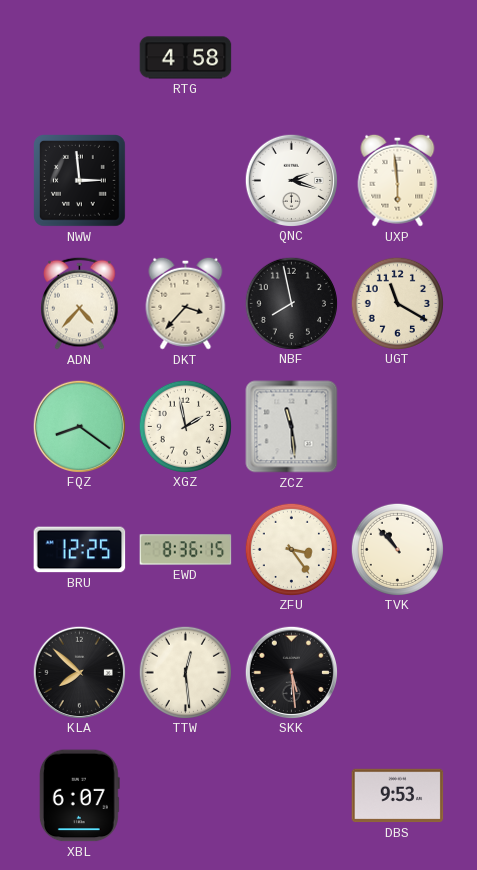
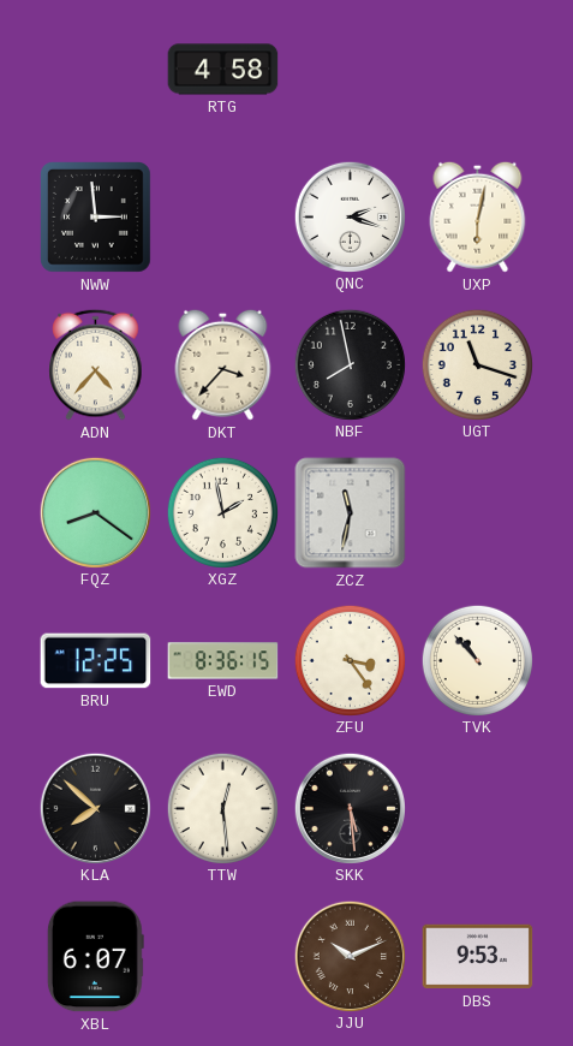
UXP: 5:59 -> 6:02
UGT: 11:20 -> 11:18
ZCZ: 11:29 -> 11:32
JJU: none -> 10:11
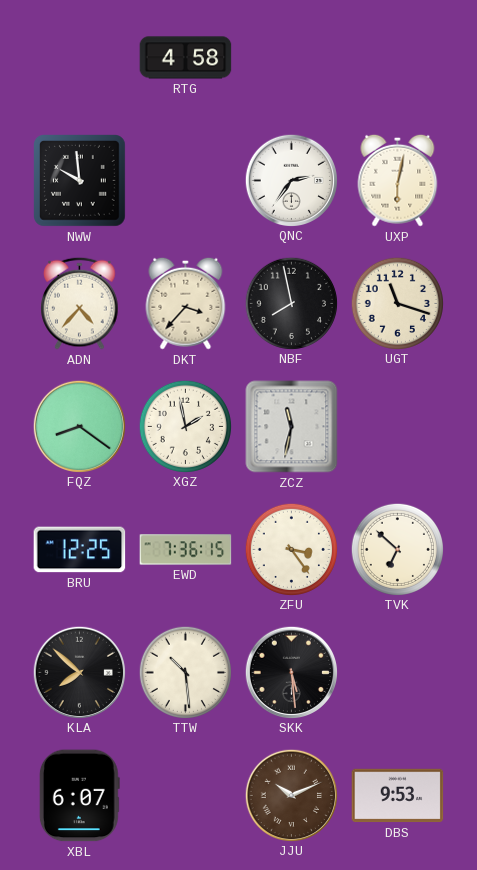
NWW: 2:59 -> 9:59
QNC: 2:18 -> 2:36
EWD: 8:36 -> 7:36
TVK: 10:53 -> 6:52
TTW: 12:29 -> 10:29
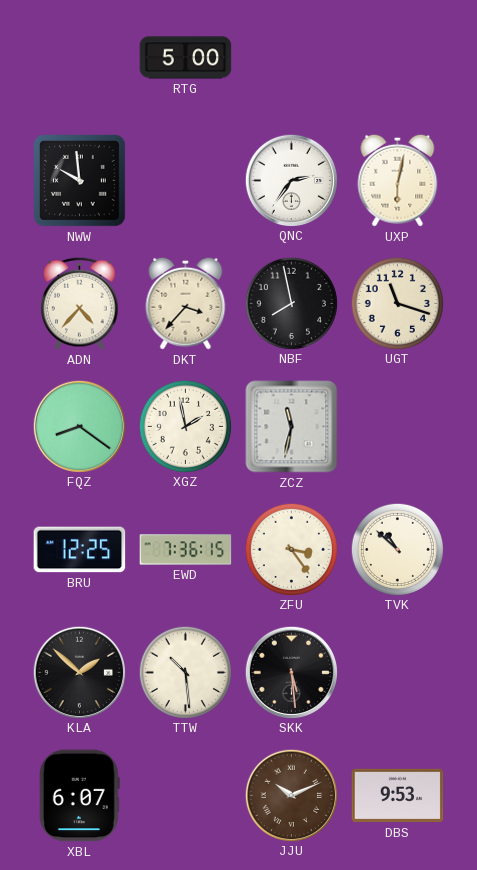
RTG: 4:58 -> 5:00
TVK: 6:52 -> 10:52
KLA: 7:52 -> 1:52
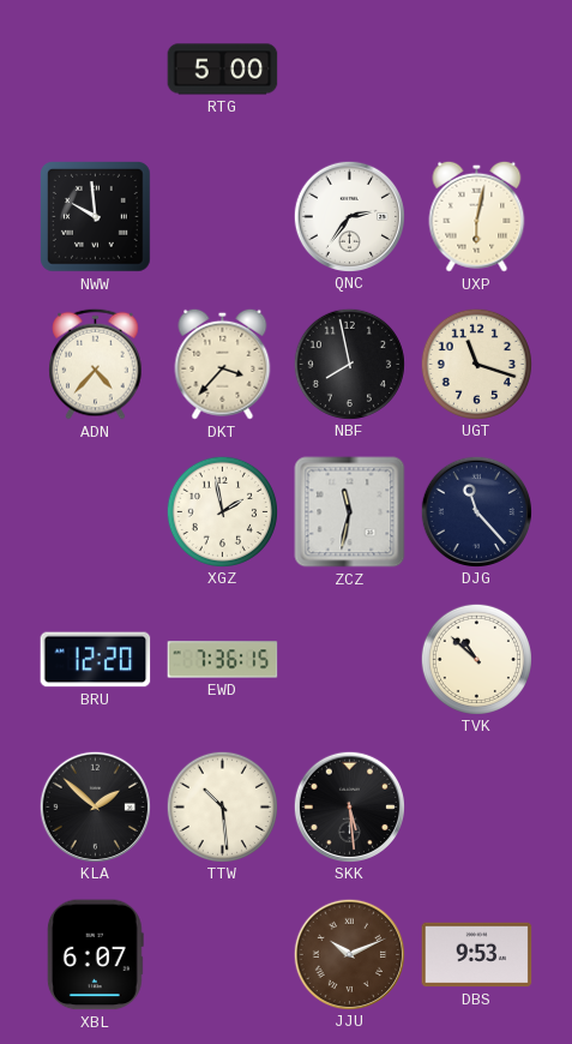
FQZ: 8:21 -> none
DJG: none -> 11:23
BRU: 12:25 -> 12:20
ZFU: 3:24 -> none
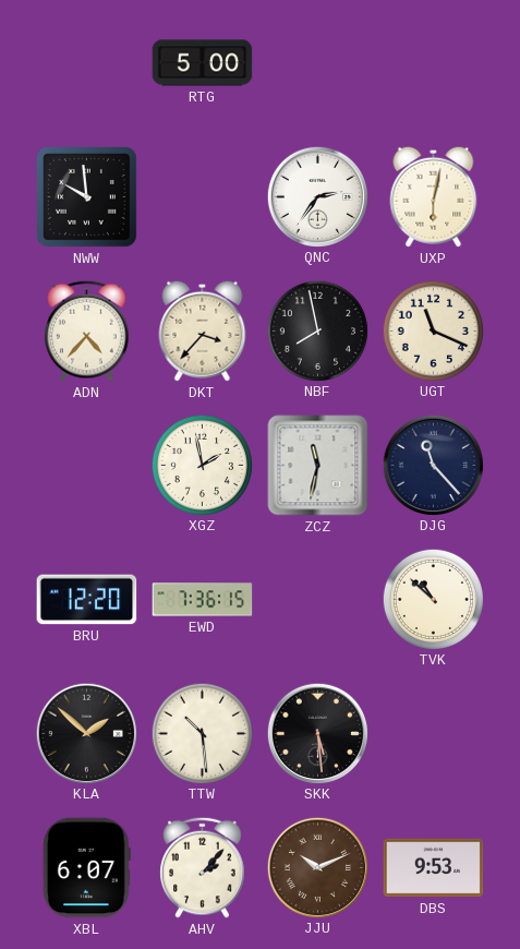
UGT: 11:18 -> 11:19
AHV: none -> 2:07
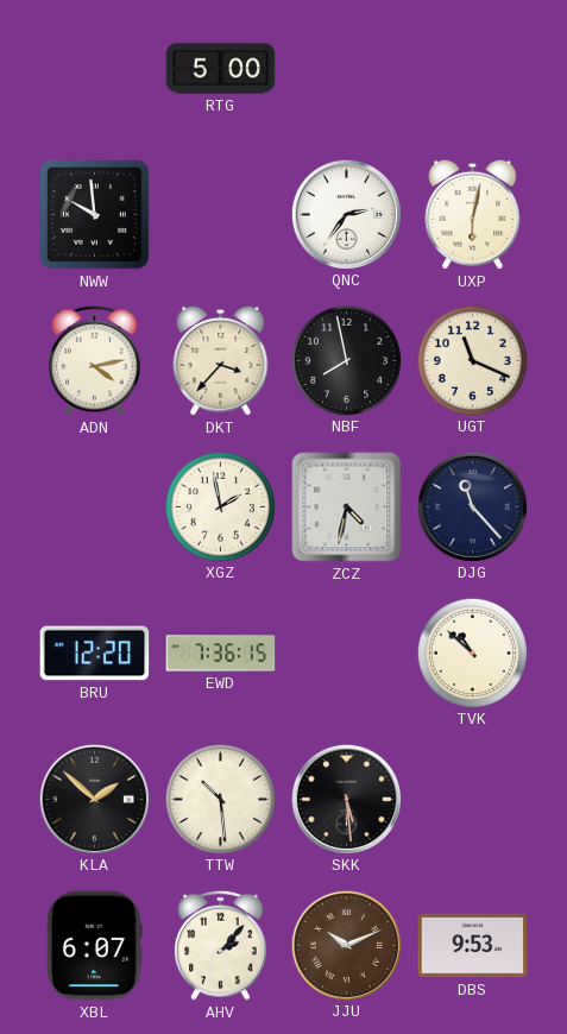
ADN: 4:37 -> 4:13
ZCZ: 11:32 -> 4:32
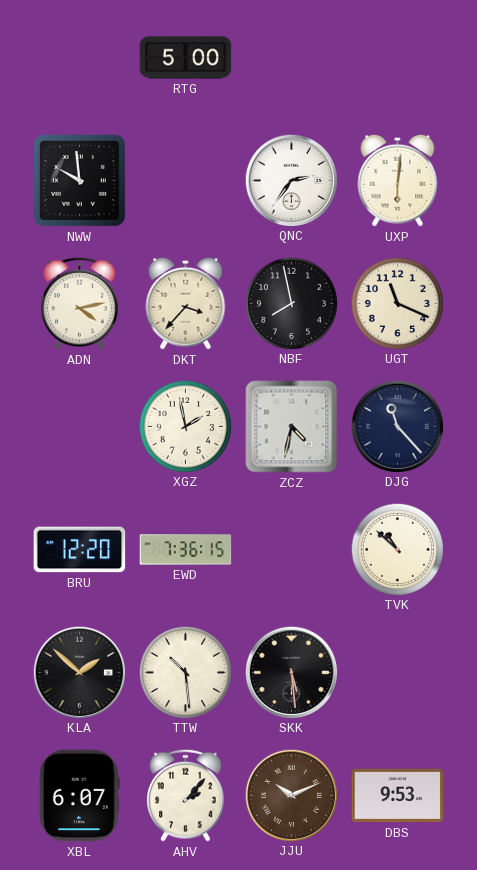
UXP: 6:02 -> 6:01
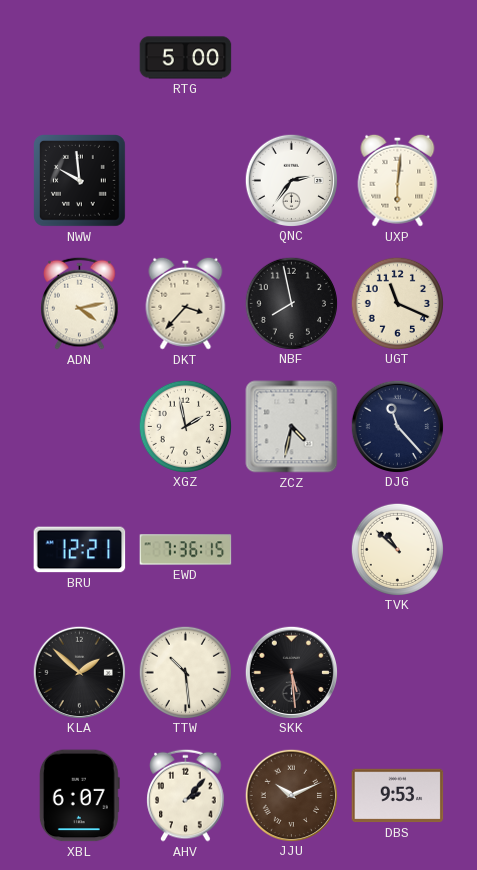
BRU: 12:20 -> 12:21
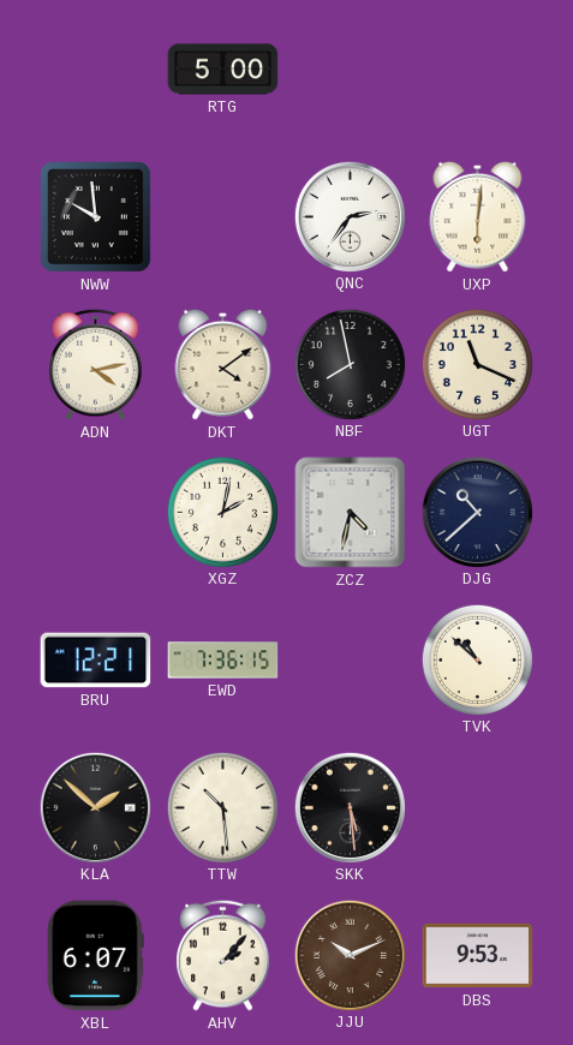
DKT: 3:37 -> 4:09
XGZ: 1:58 -> 2:02
DJG: 11:23 -> 10:38
